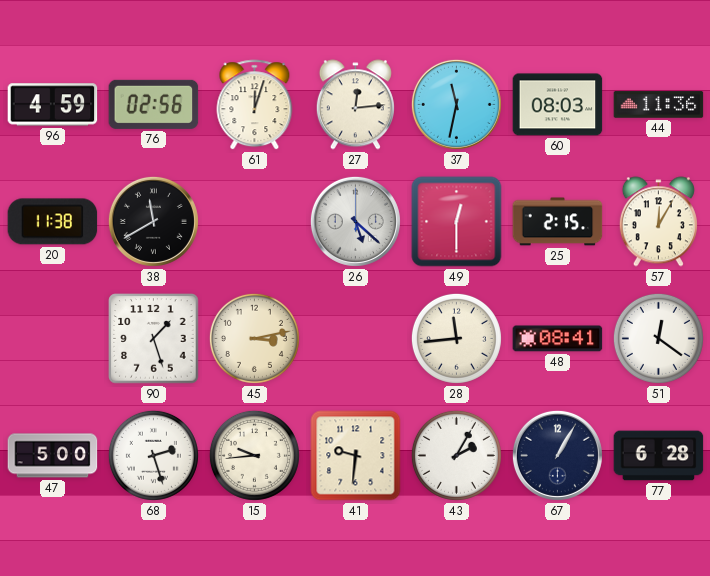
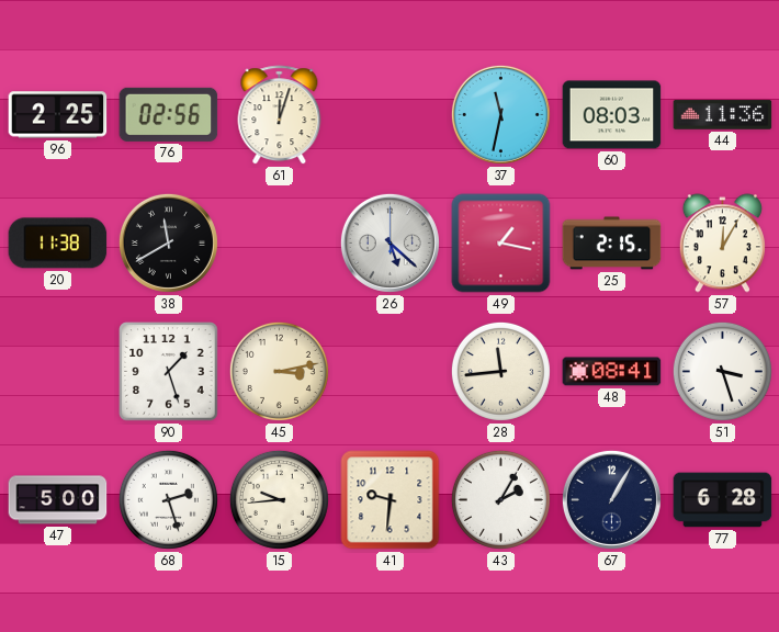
96: 4:59 -> 2:25
27: 12:14 -> none
49: 12:30 -> 1:17
51: 12:21 -> 3:27
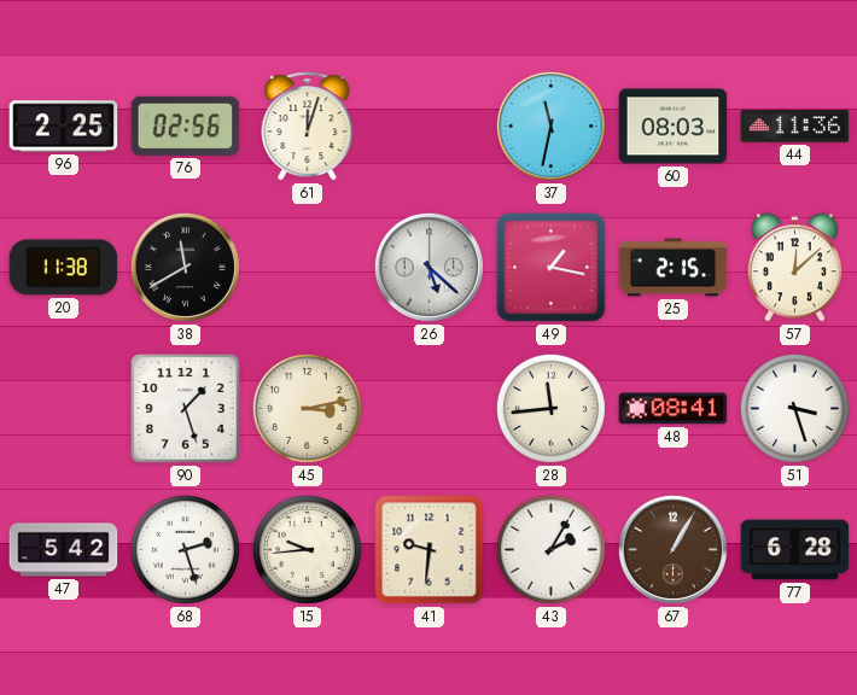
57: 12:05 -> 12:08
47: 5:00 -> 5:42
67 dial: navy -> brown
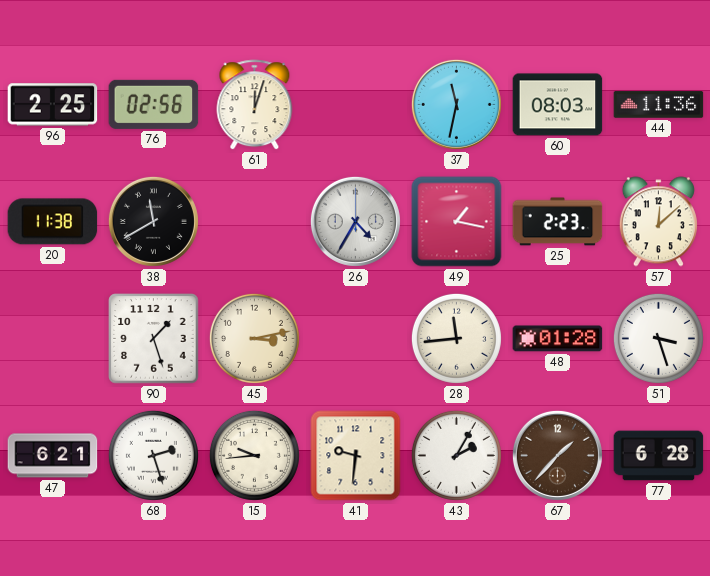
26: 5:22 -> 4:35
25: 2:15 -> 2:23
48: 08:41 -> 01:28
47: 5:42 -> 6:21
67: 1:05 -> 1:37
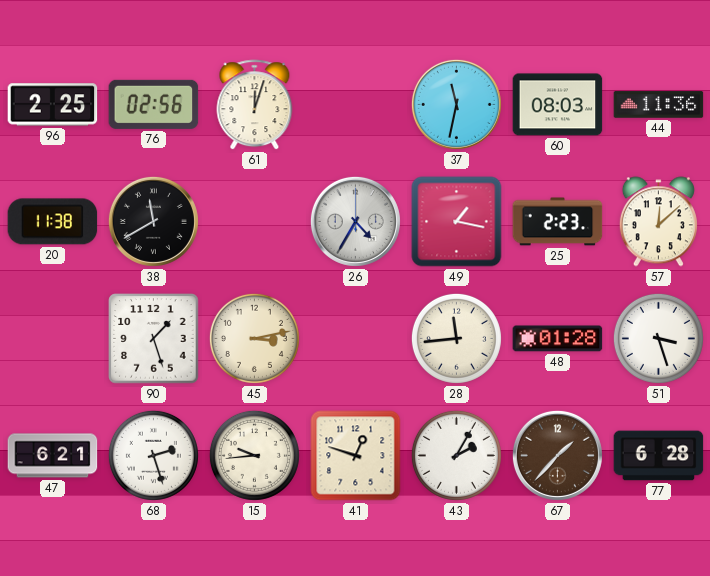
41: 9:31 -> 12:48
